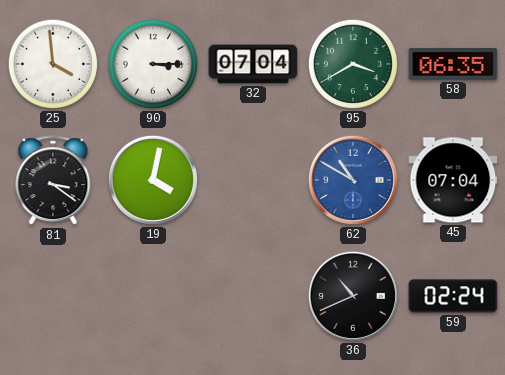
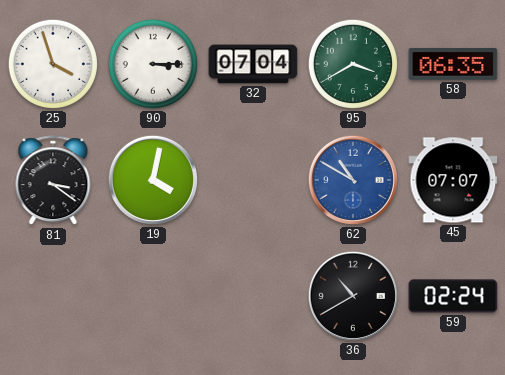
25: 3:59 -> 3:57
45: 07:04 -> 07:07
36: 10:41 -> 10:40
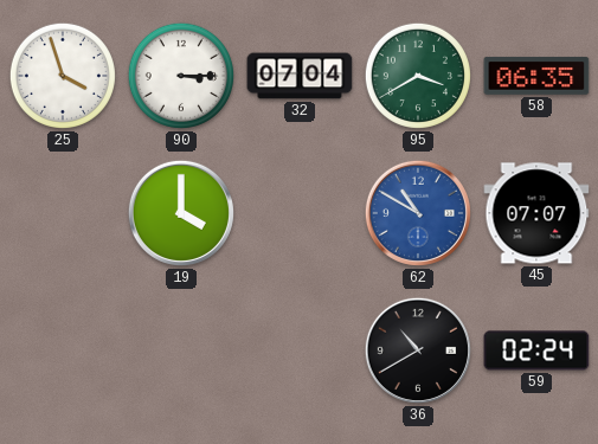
81: 3:21 -> none
19: 4:02 -> 4:00
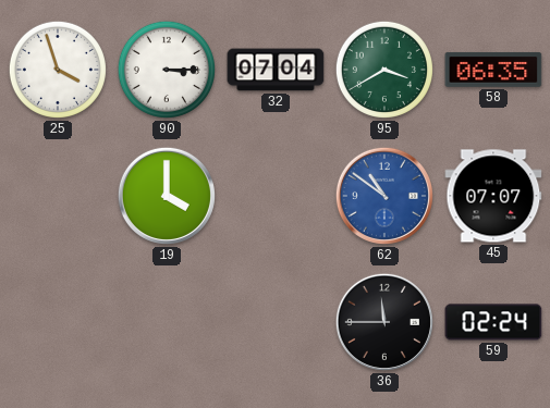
62: 10:50 -> 10:51
36: 10:40 -> 11:45
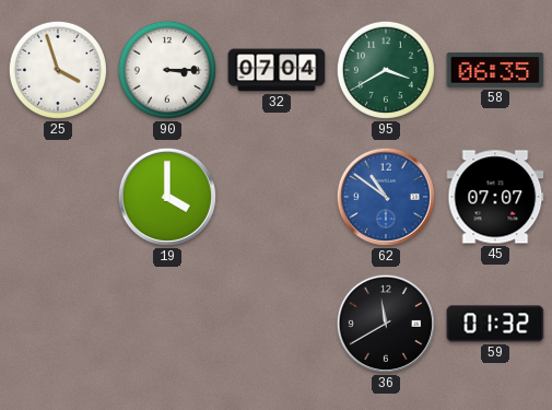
36: 11:45 -> 11:40
59: 02:24 -> 01:32
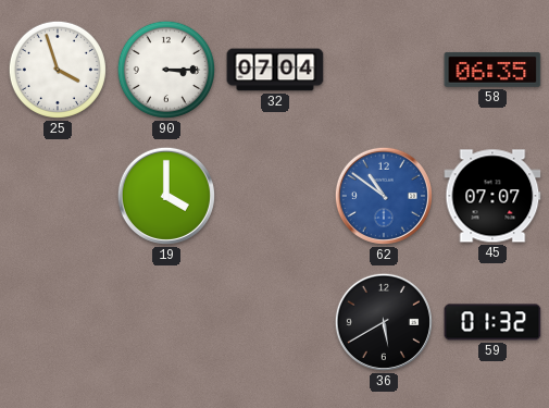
95: 3:40 -> none
36: 11:40 -> 5:40
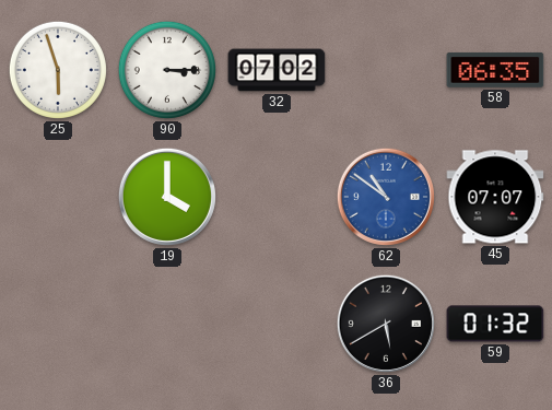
25: 3:57 -> 5:57
32: 07:04 -> 07:02
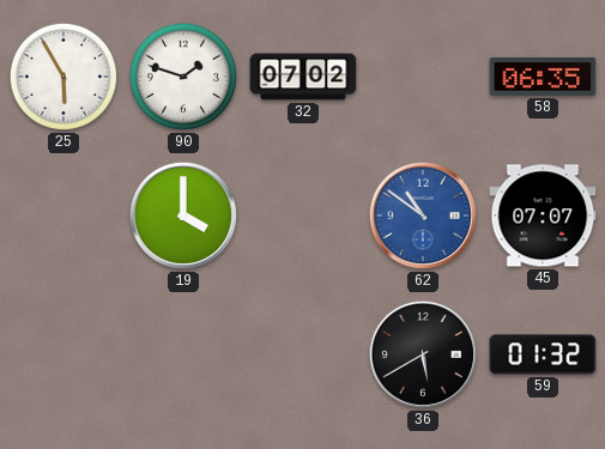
25: 5:57 -> 5:55
90: 3:15 -> 1:48
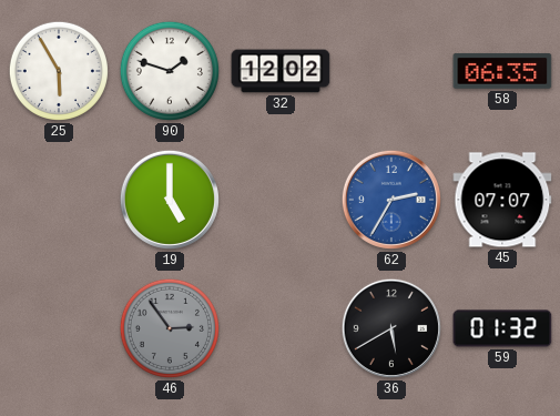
32: 07:02 -> 12:02
19: 4:00 -> 5:00
62: 10:51 -> 2:35
46: none -> 2:54
